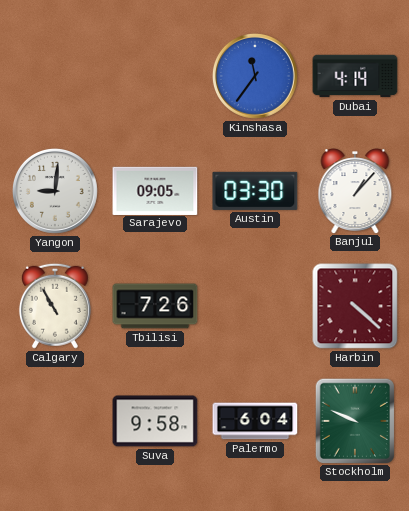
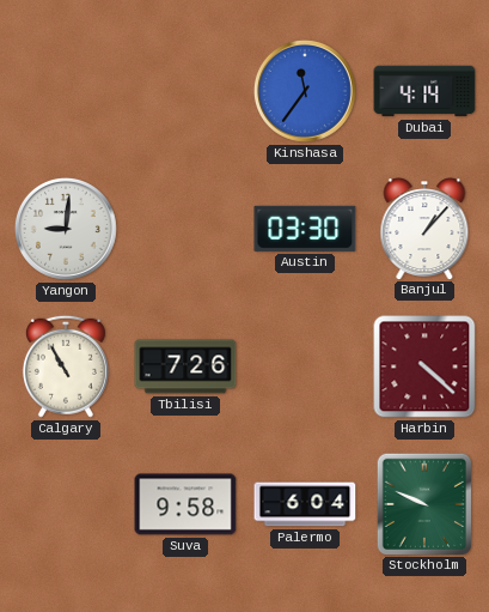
Sarajevo: 09:05 -> none
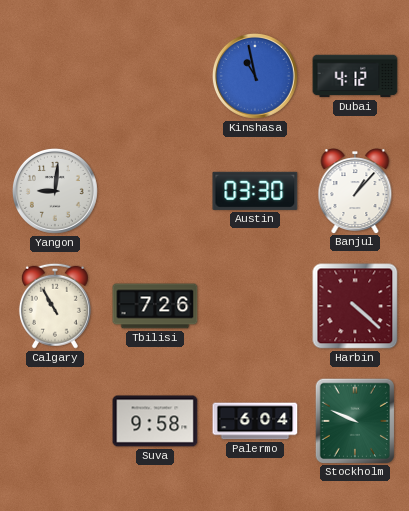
Kinshasa: 11:36 -> 10:58
Dubai: 4:14 -> 4:12
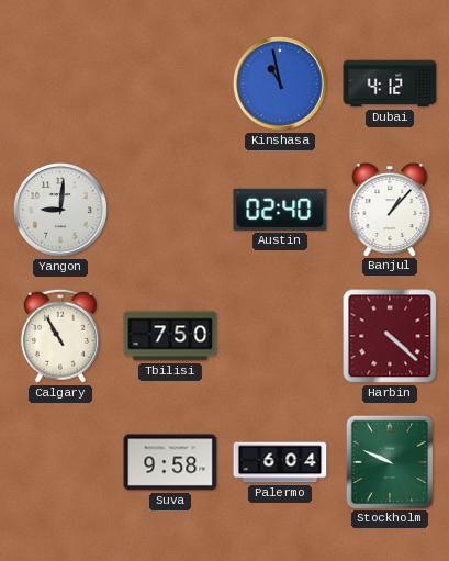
Austin: 03:30 -> 02:40
Tbilisi: 7:26 -> 7:50
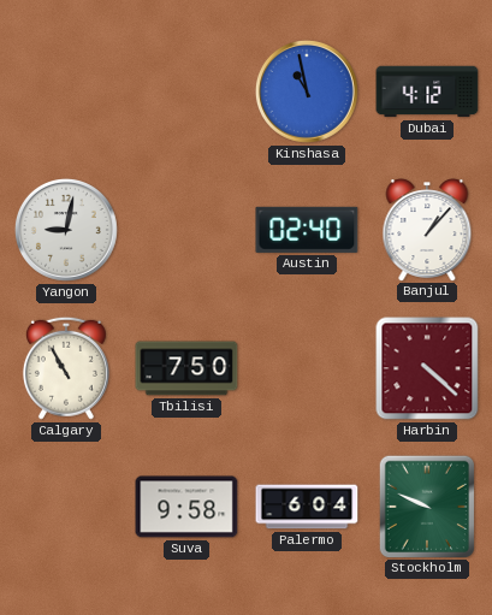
Yangon: 9:01 -> 9:02
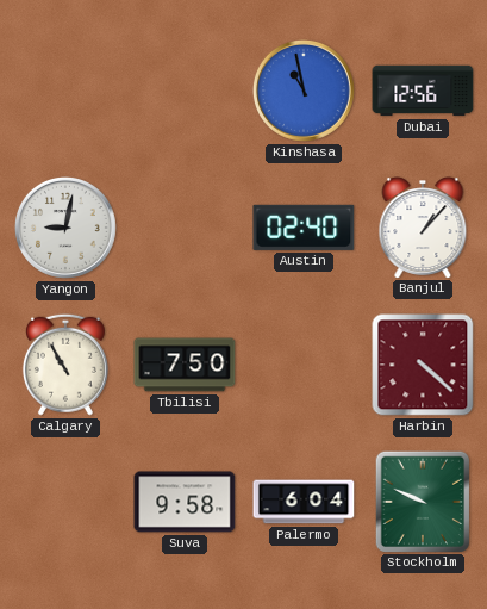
Dubai: 4:12 -> 12:56
